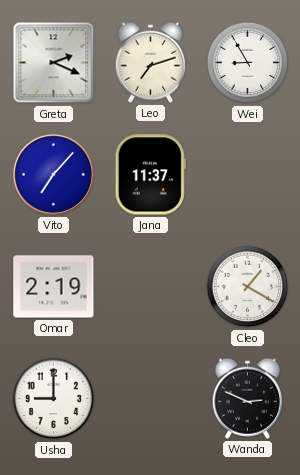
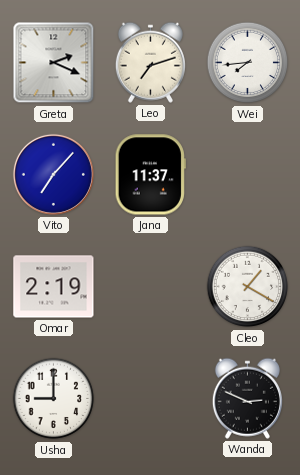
Wei: 8:55 -> 7:44
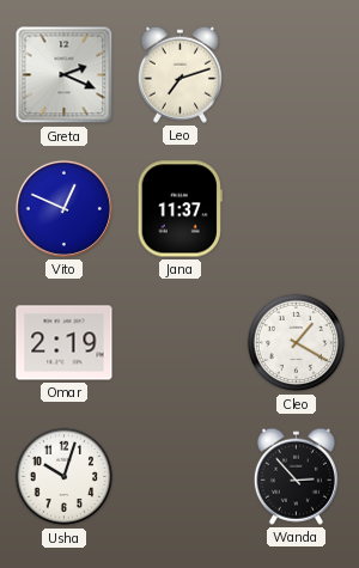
Wei: 7:44 -> none
Vito: 7:07 -> 12:49
Usha: 9:00 -> 10:03
Wanda: 2:49 -> 2:53
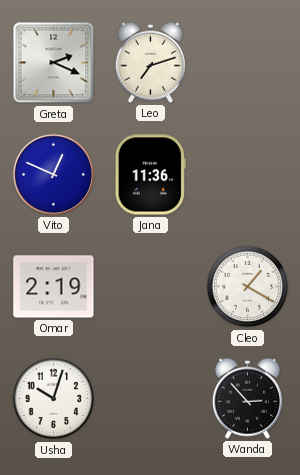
Jana: 11:37 -> 11:36
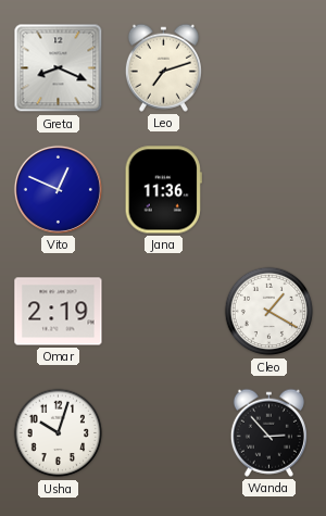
Greta: 2:19 -> 8:19
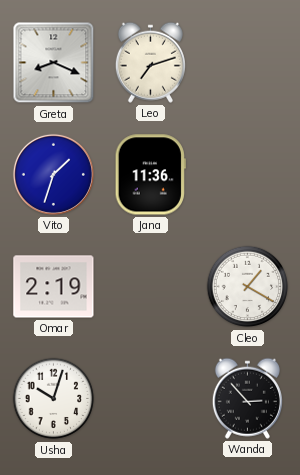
Vito: 12:49 -> 1:33
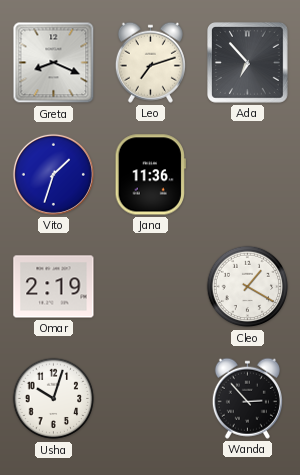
Ada: none -> 6:53
